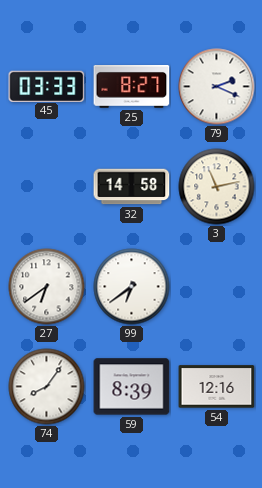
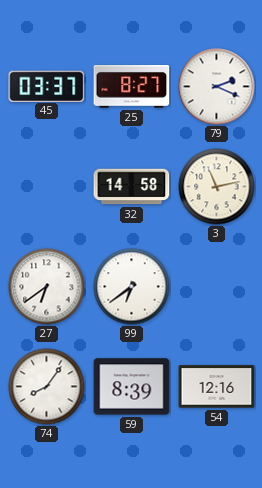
45: 03:33 -> 03:37
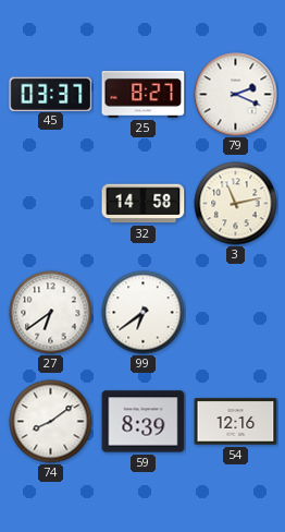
74: 8:06 -> 8:09
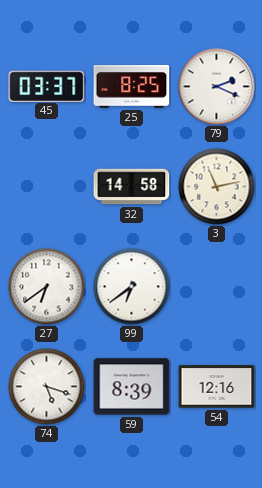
25: 8:27 -> 8:25
74: 8:09 -> 5:18
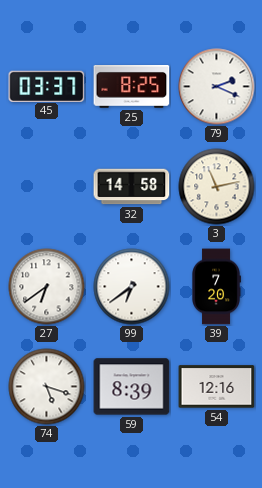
39: none -> 7:20
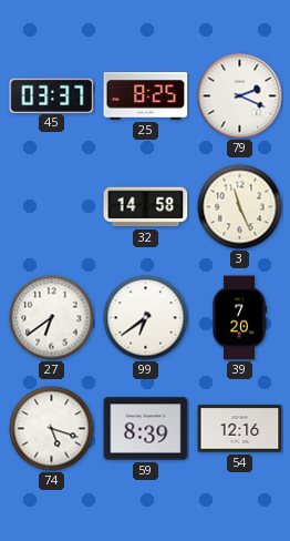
3: 11:13 -> 11:26
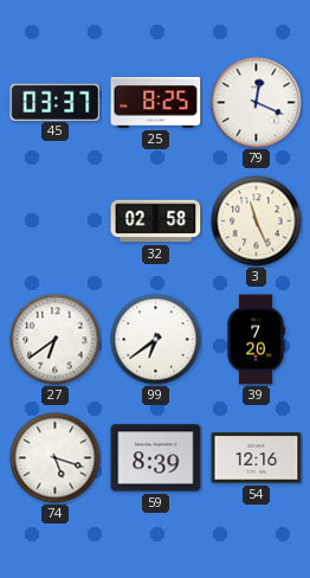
79: 2:19 -> 12:19
32: 14:58 -> 02:58
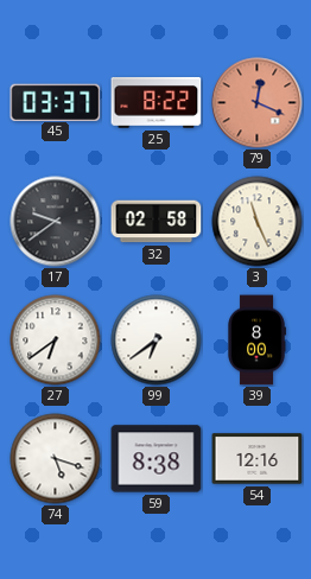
25: 8:25 -> 8:22
79 dial: white -> salmon
17: none -> 9:39
39: 7:20 -> 8:00
59: 8:39 -> 8:38
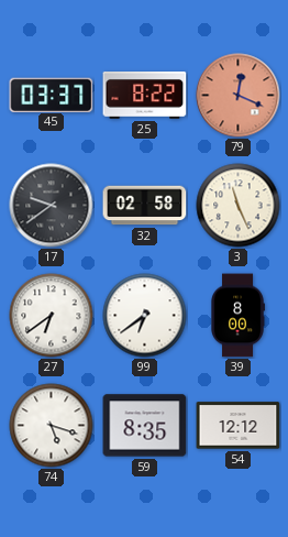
59: 8:38 -> 8:35
54: 12:16 -> 12:12
